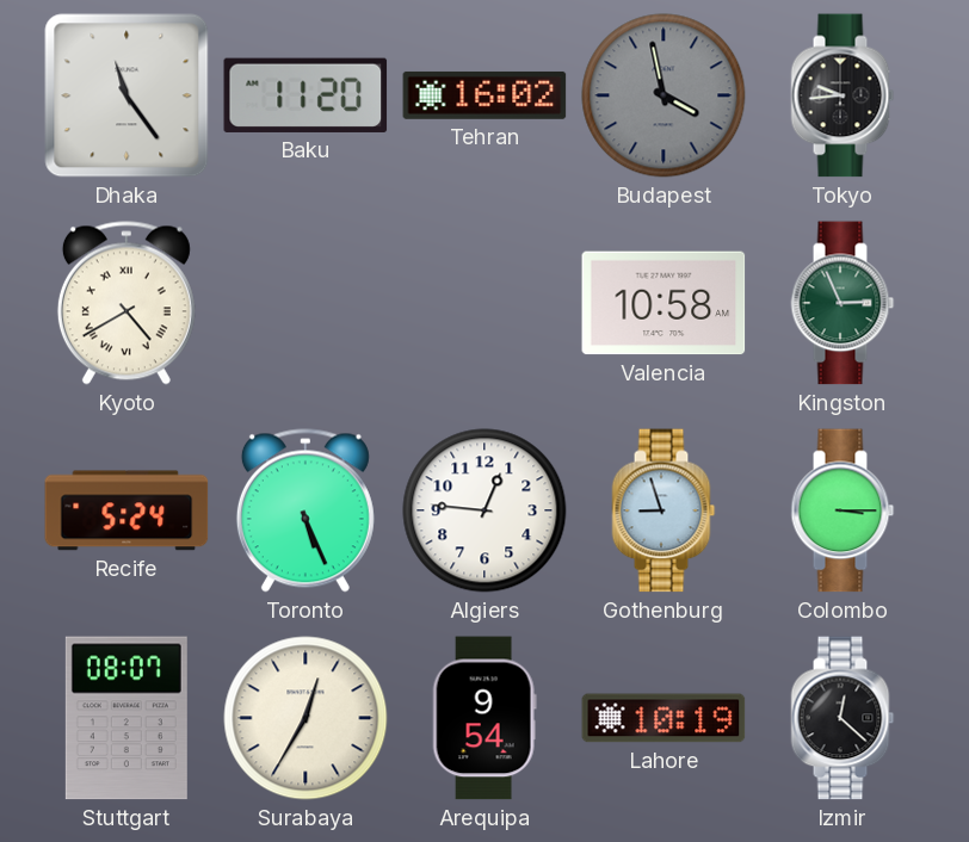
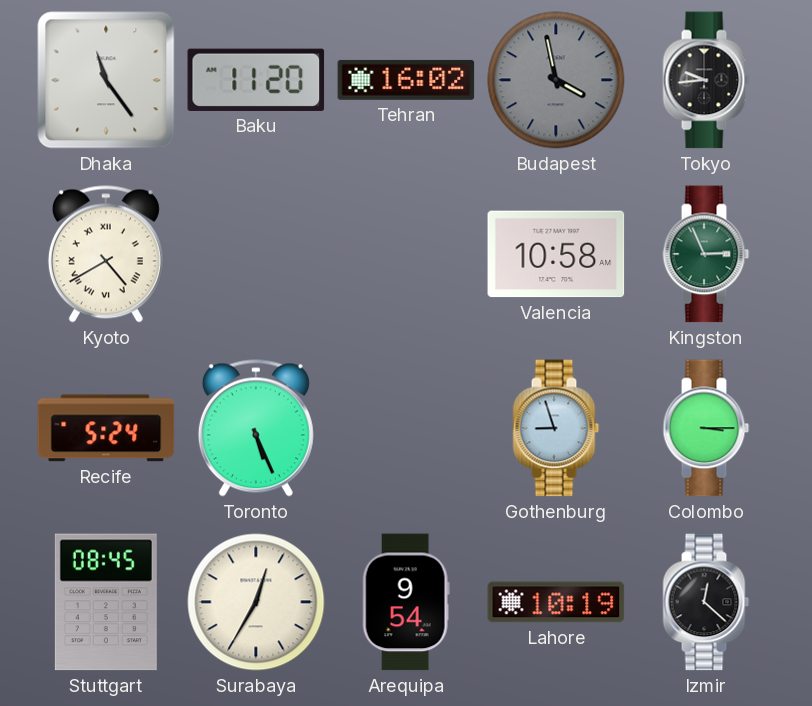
Algiers: 12:46 -> none
Stuttgart: 08:07 -> 08:45
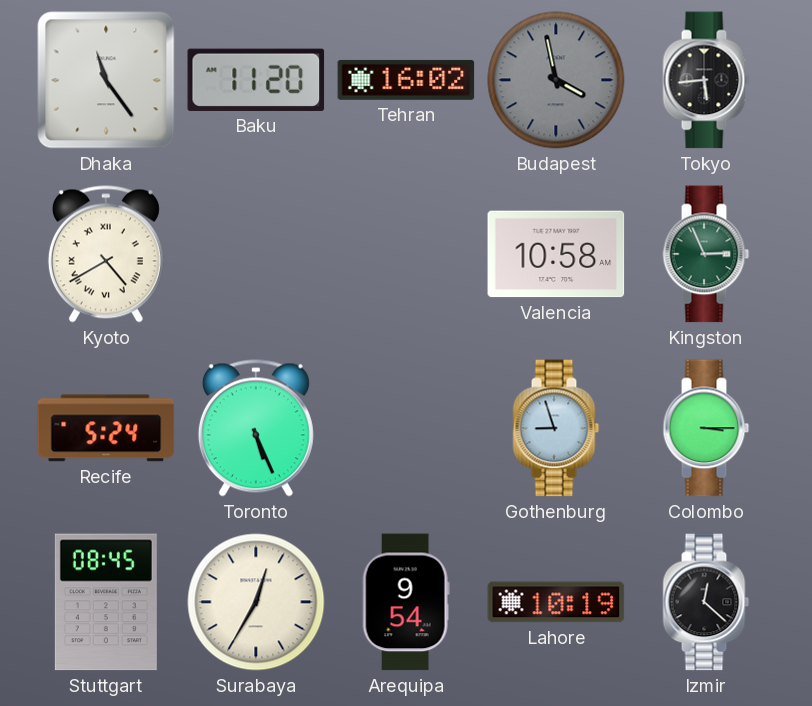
Tokyo: 9:44 -> 5:44
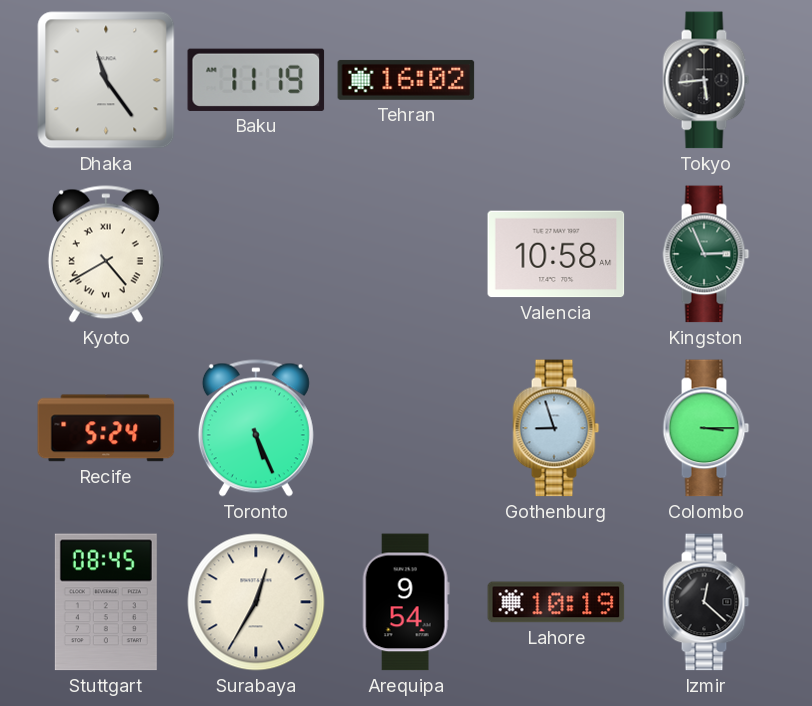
Baku: 11:20 -> 11:19
Budapest: 3:58 -> none
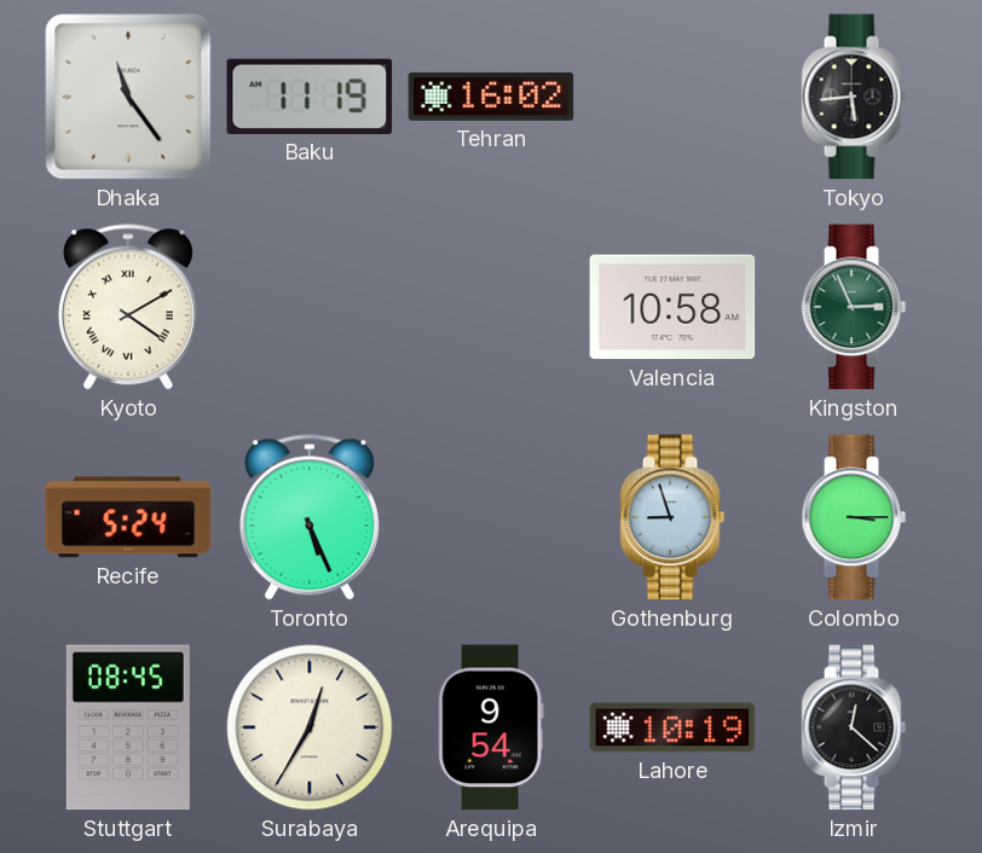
Kyoto: 4:40 -> 4:10
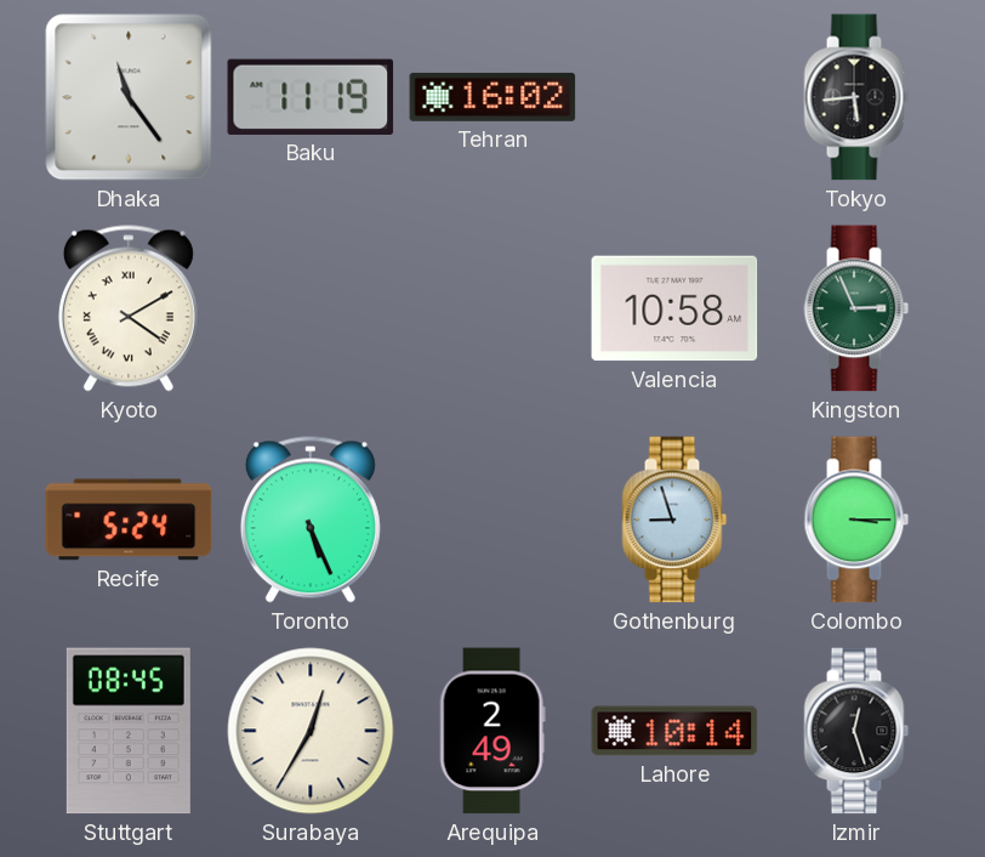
Arequipa: 9:54 -> 2:49
Lahore: 10:19 -> 10:14
Izmir: 12:22 -> 12:27
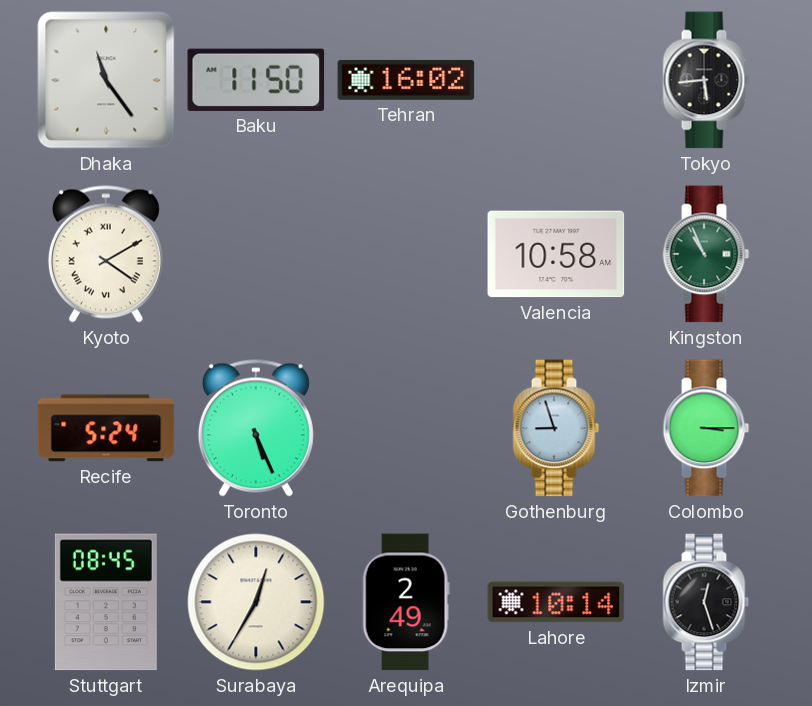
Baku: 11:19 -> 11:50
Kingston: 2:56 -> 10:56
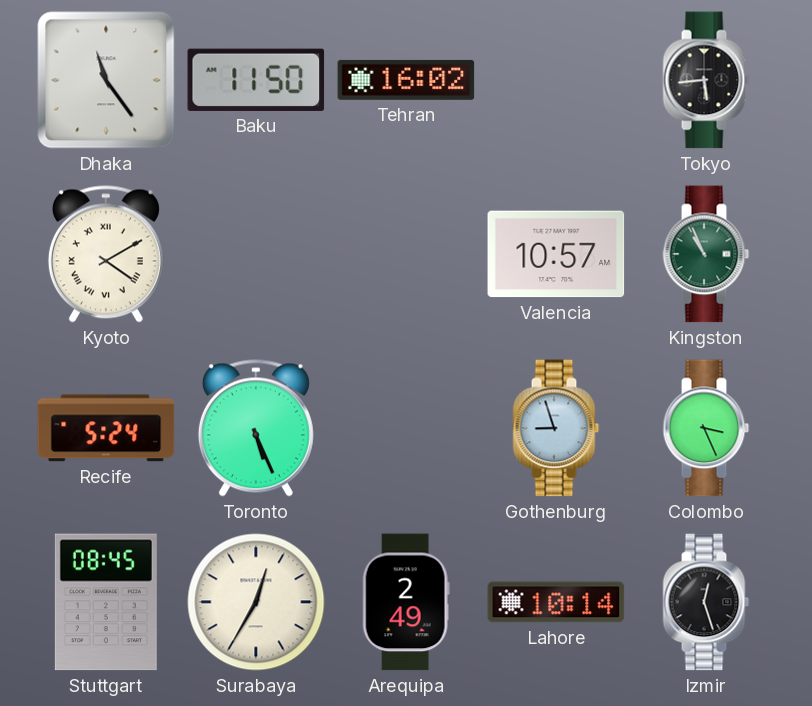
Valencia: 10:58 -> 10:57
Colombo: 3:15 -> 3:26
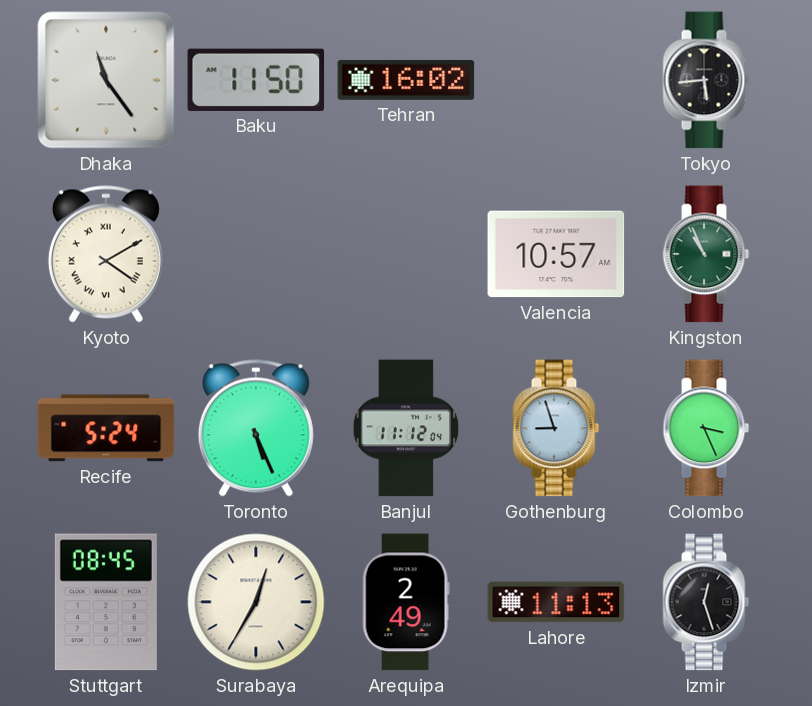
Banjul: none -> 11:12
Lahore: 10:14 -> 11:13
